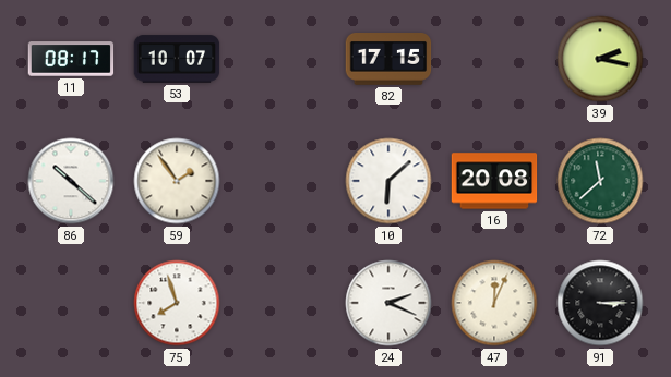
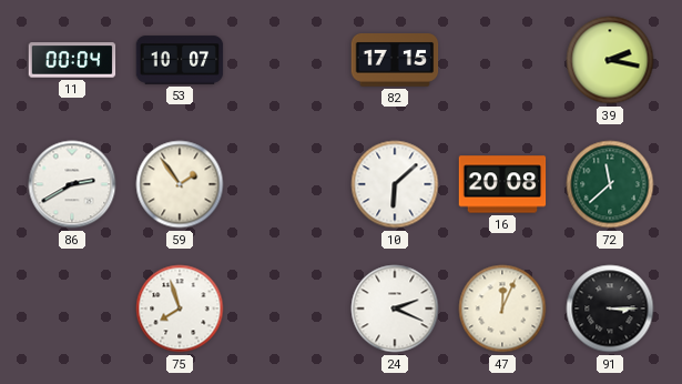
11: 08:17 -> 00:04
86: 10:22 -> 2:40
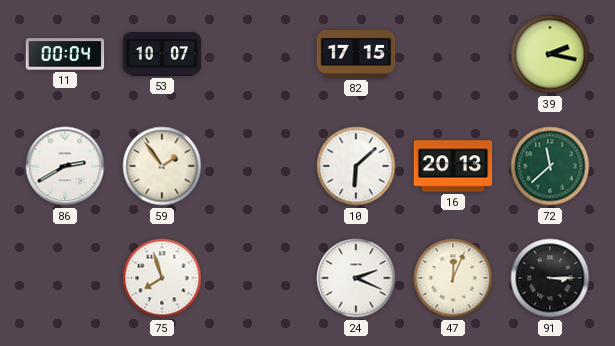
16: 20:08 -> 20:13
